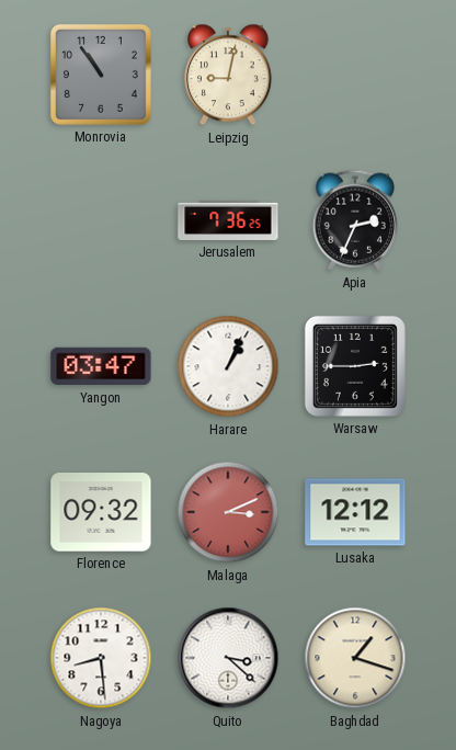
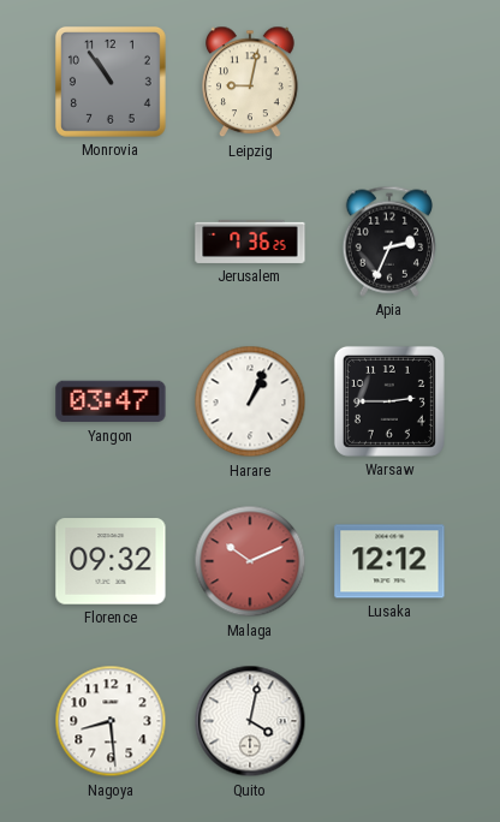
Malaga: 3:11 -> 10:11
Quito: 3:22 -> 4:02
Baghdad: 1:18 -> none
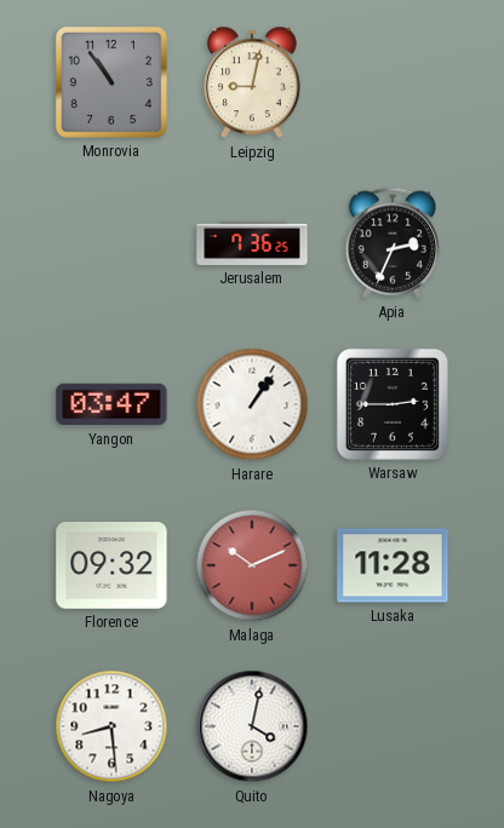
Harare: 1:04 -> 1:06
Lusaka: 12:12 -> 11:28
